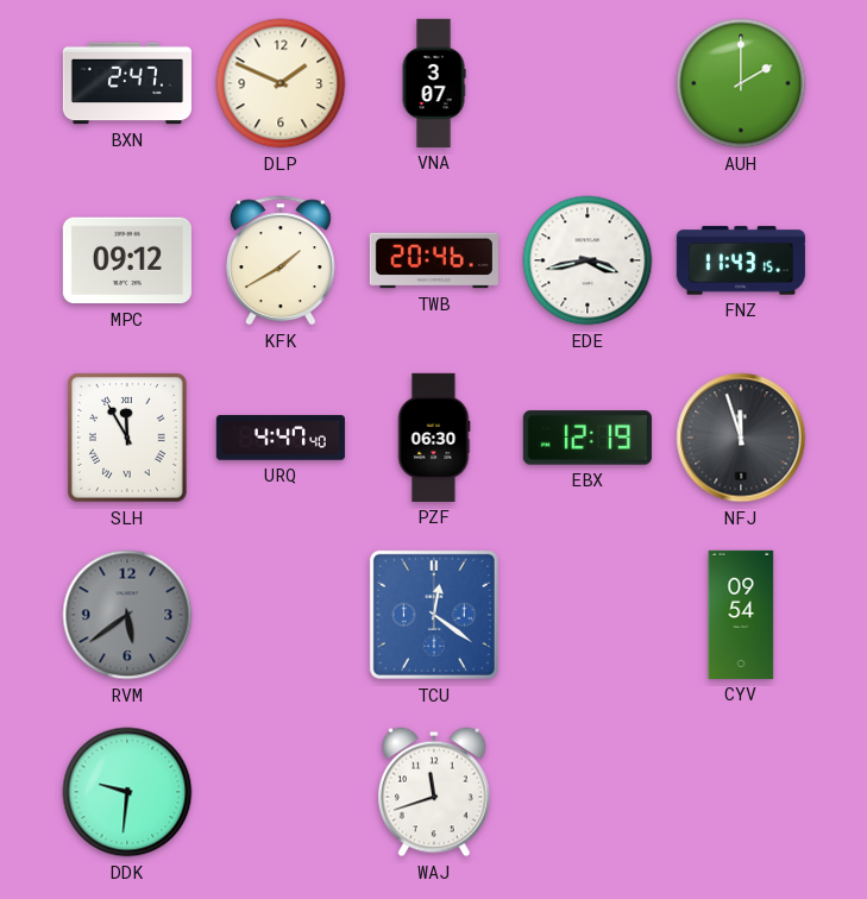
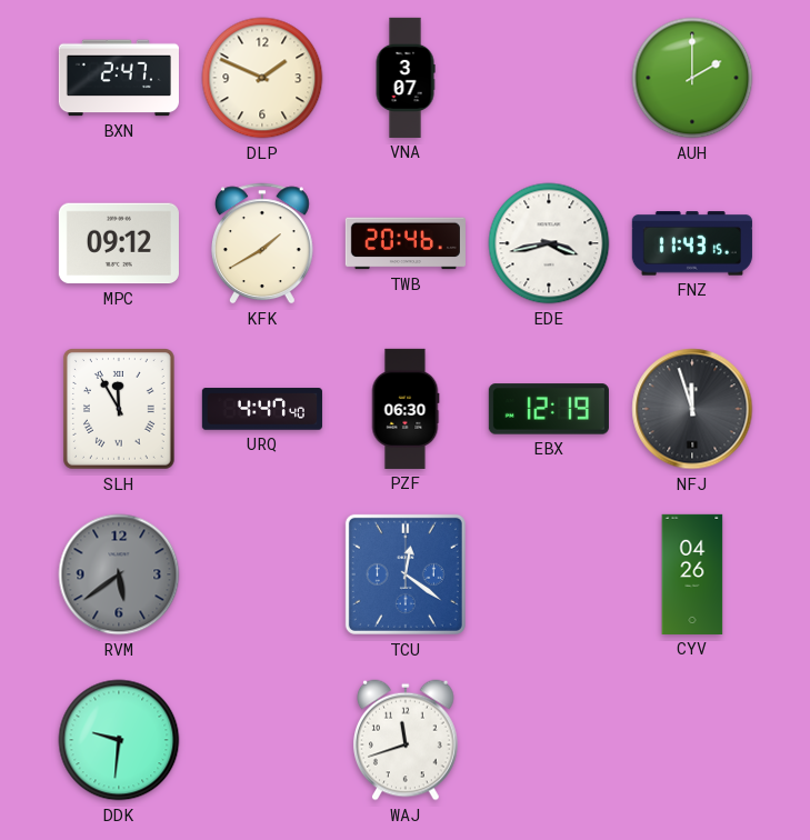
CYV: 09:54 -> 04:26
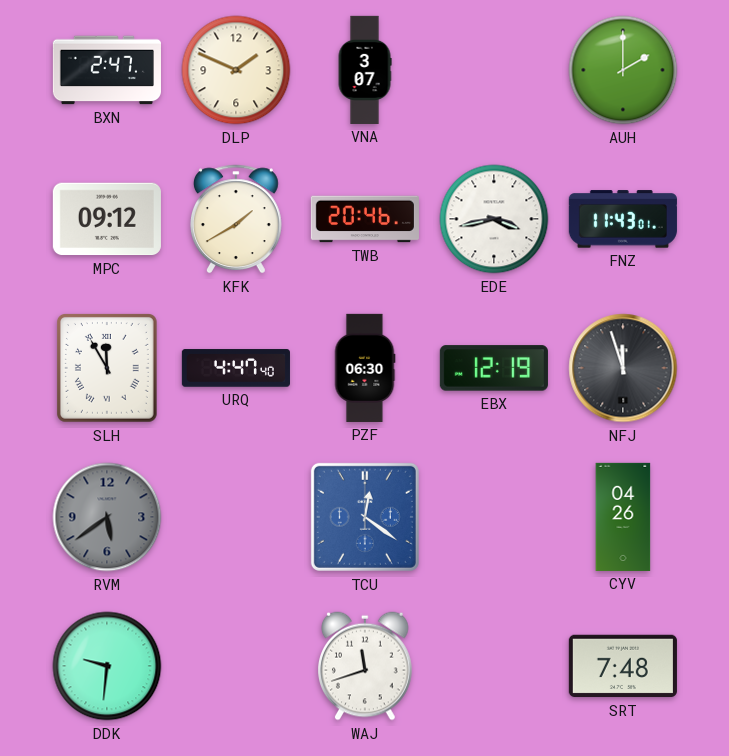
FNZ: 11:43:15 -> 11:43:01
SRT: none -> 7:48
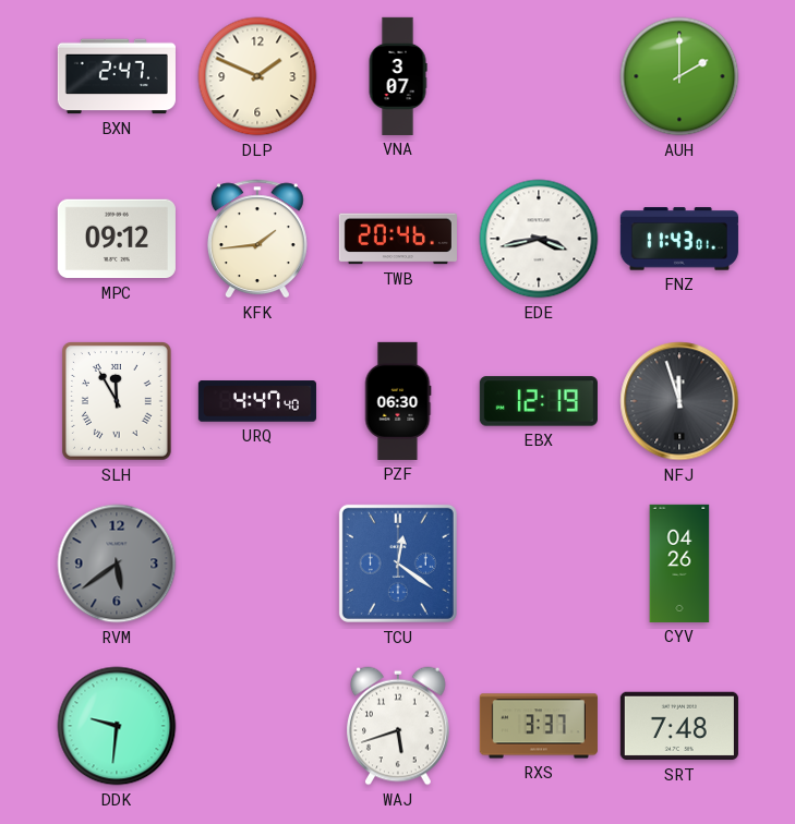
KFK: 1:40 -> 1:44
WAJ: 11:42 -> 5:42
RXS: none -> 3:37
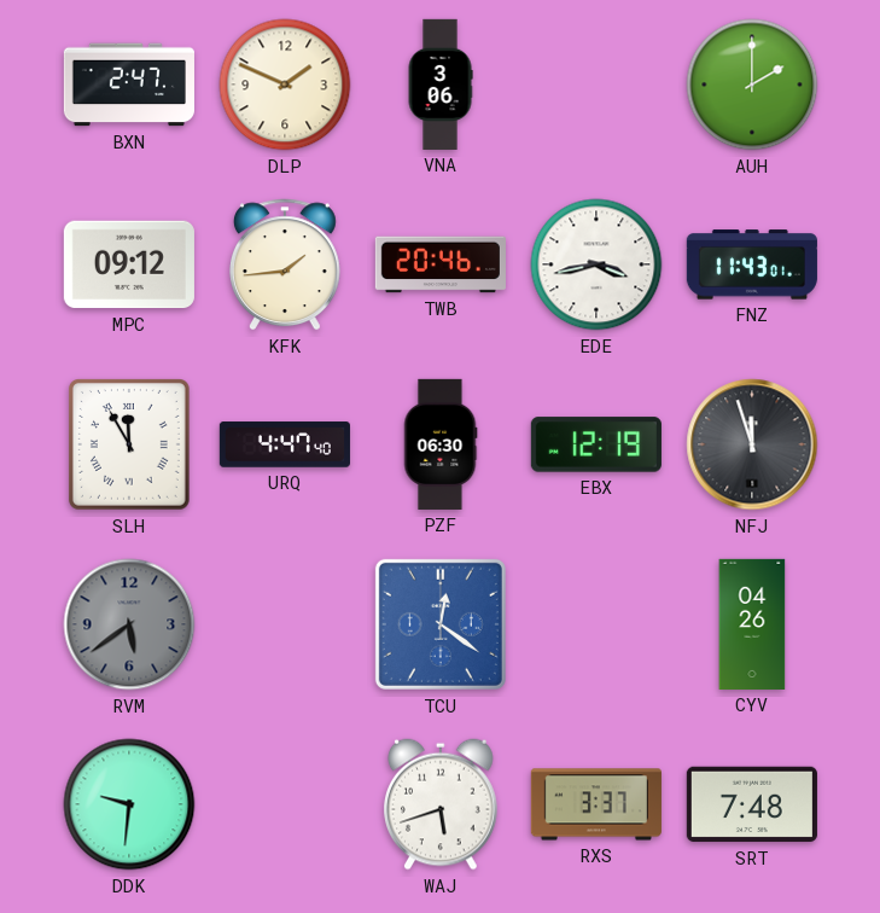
VNA: 3:07 -> 3:06
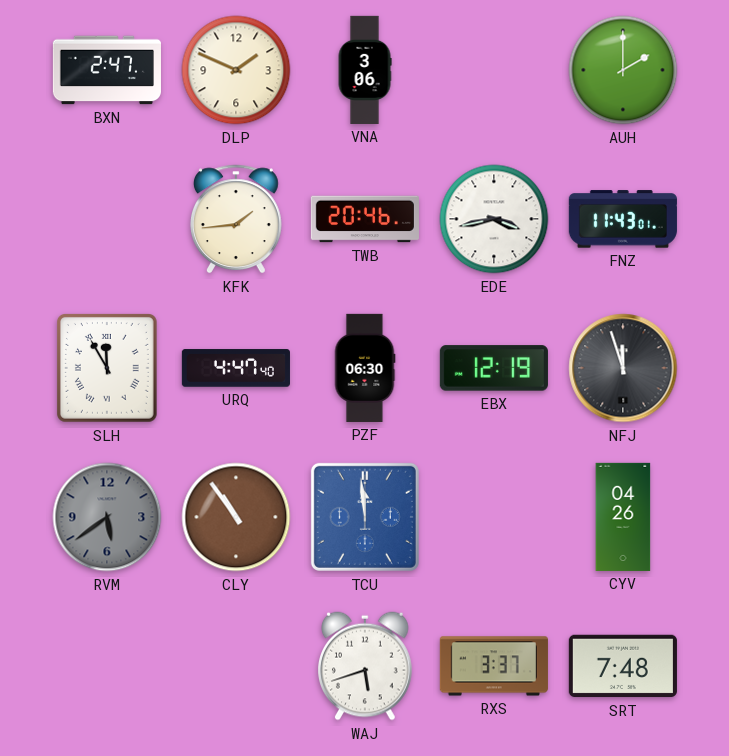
MPC: 09:12 -> none
CLY: none -> 10:54
TCU: 12:21 -> 11:59
DDK: 9:31 -> none
